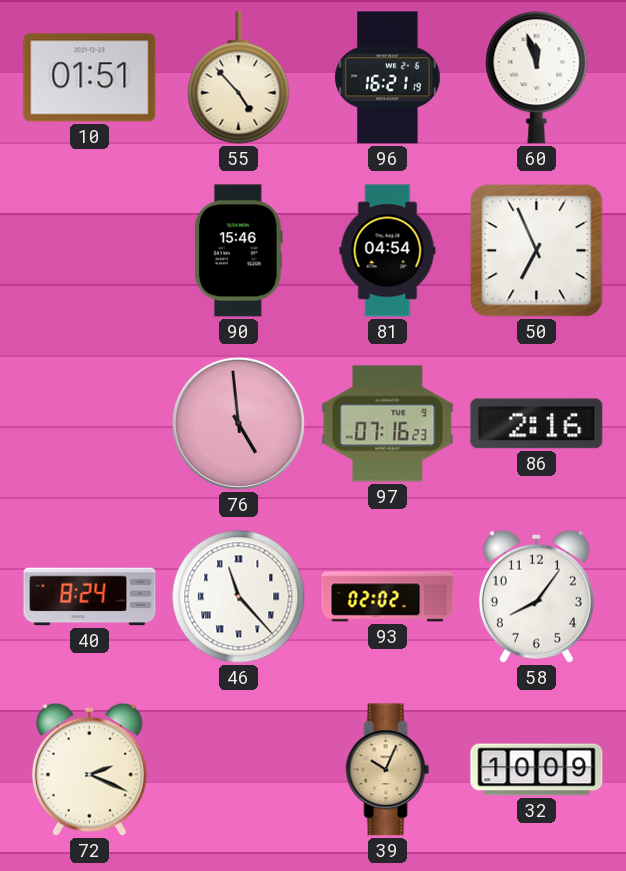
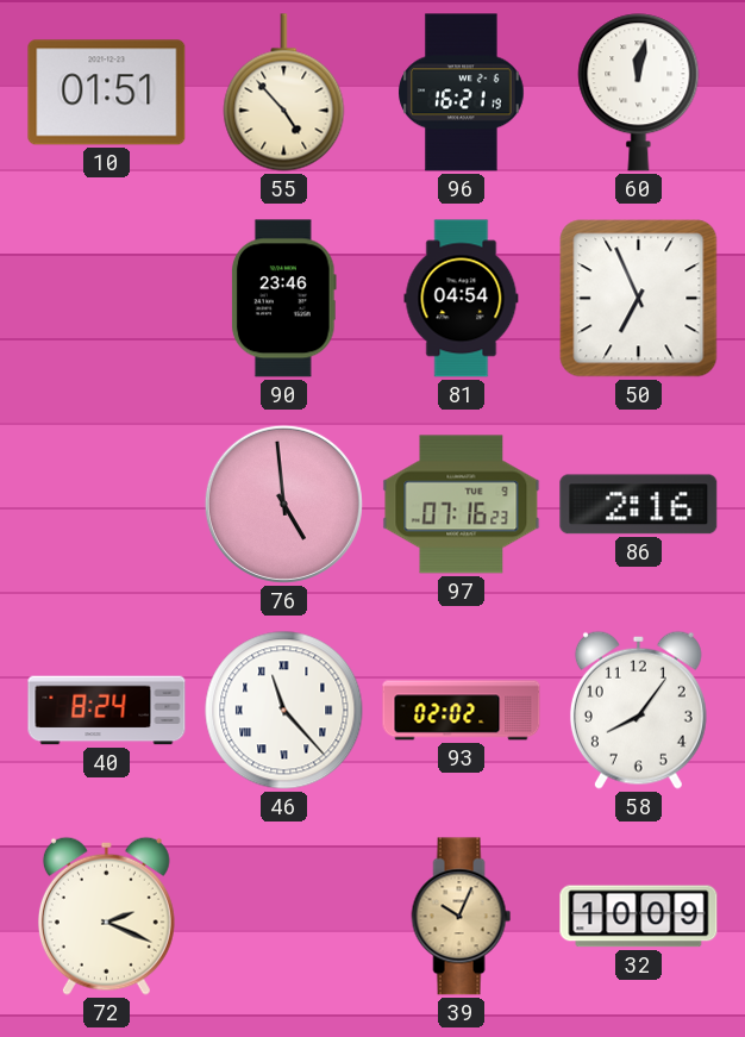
60: 11:57 -> 12:02
90: 15:46 -> 23:46
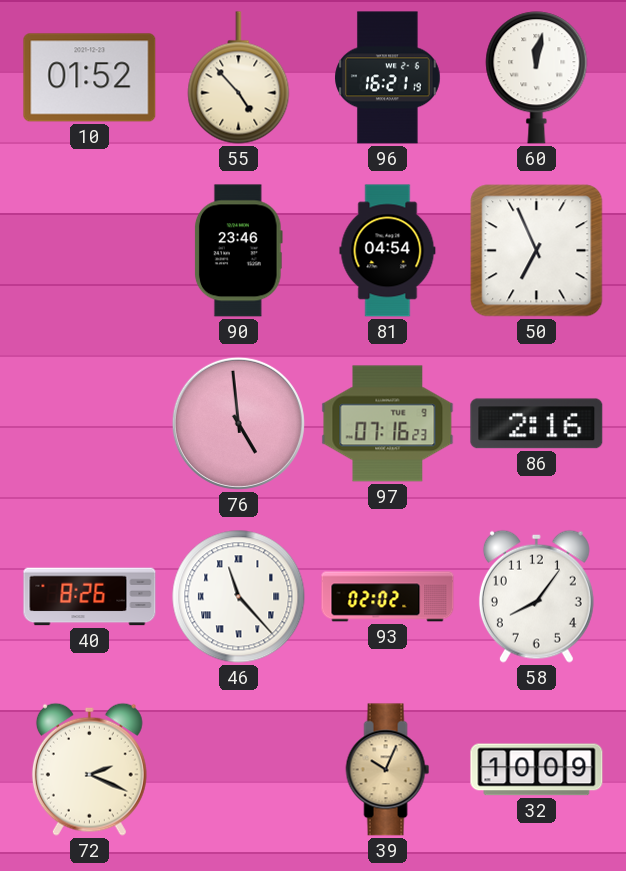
10: 01:51 -> 01:52
40: 8:24 -> 8:26
